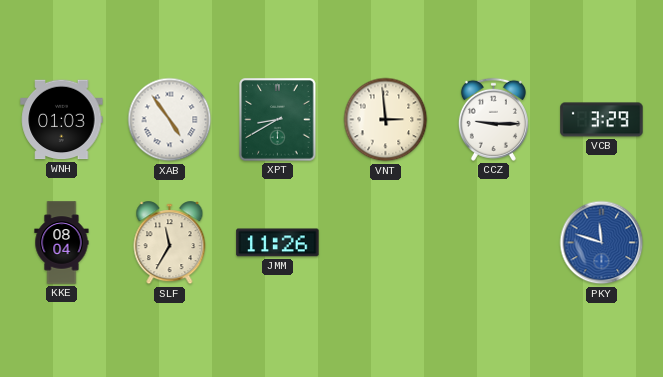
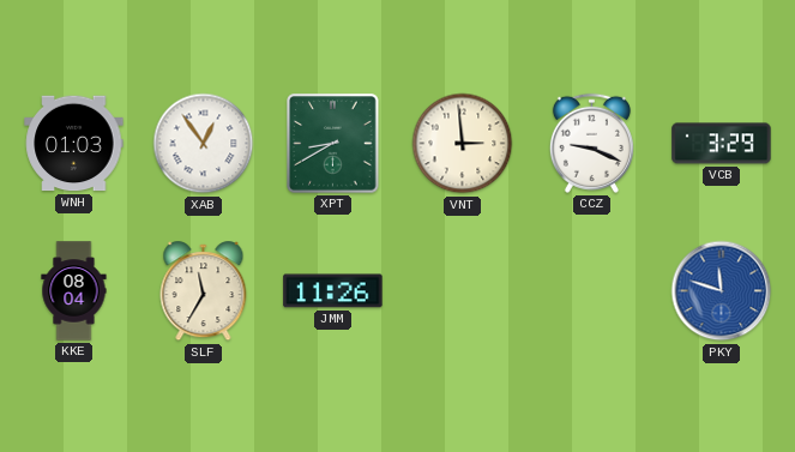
XAB: 4:54 -> 12:54
CCZ: 9:15 -> 9:19
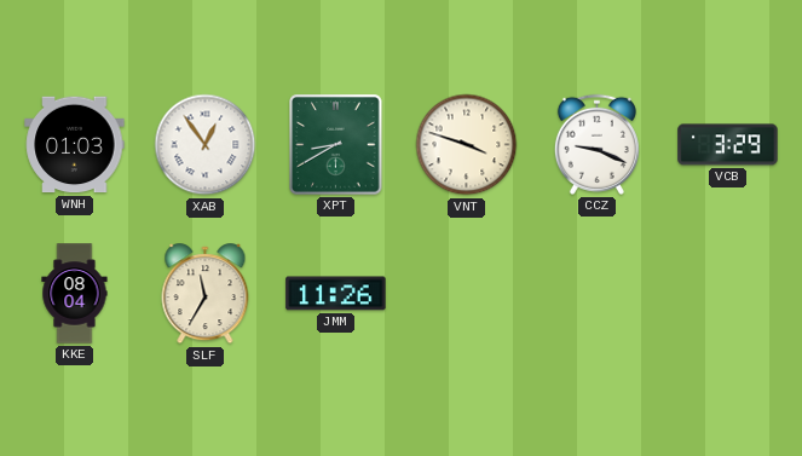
VNT: 2:59 -> 3:48
PKY: 11:48 -> none
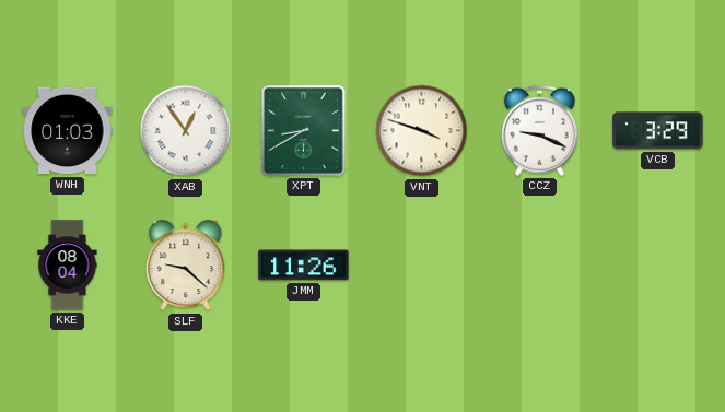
SLF: 11:35 -> 9:22
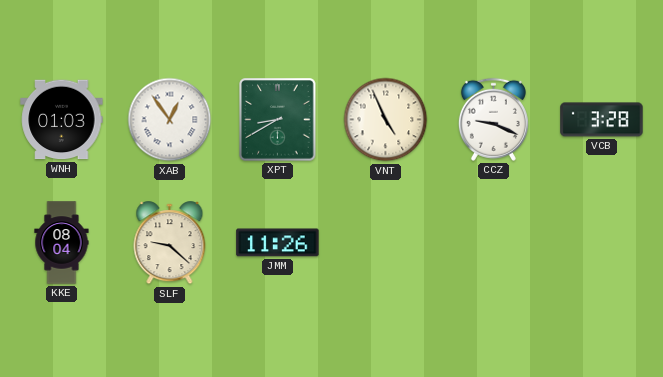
VNT: 3:48 -> 4:56
VCB: 3:29 -> 3:28
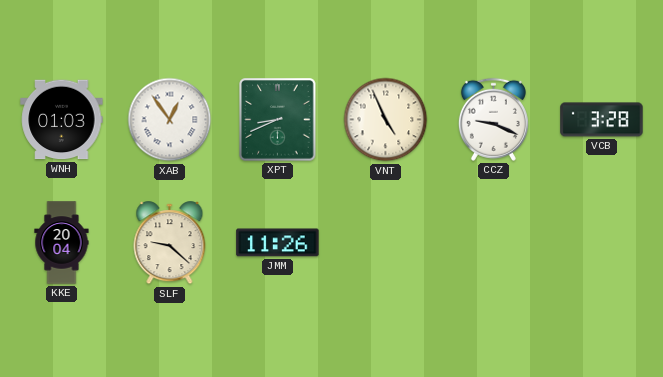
XPT: 8:40 -> 8:41
KKE: 08:04 -> 20:04
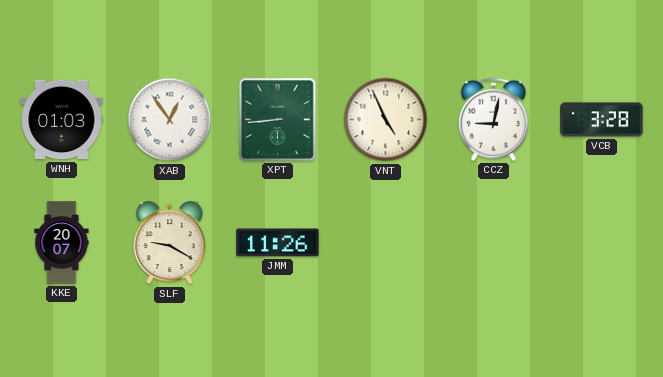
XPT: 8:41 -> 8:44
CCZ: 9:19 -> 9:02
KKE: 20:04 -> 20:07
SLF: 9:22 -> 9:20
